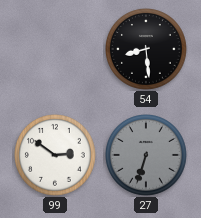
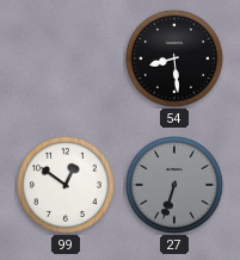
99: 2:51 -> 12:51
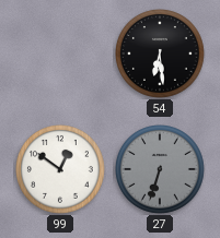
54: 8:29 -> 6:29
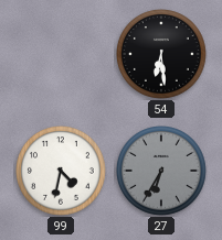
99: 12:51 -> 4:32
27: 6:33 -> 6:35
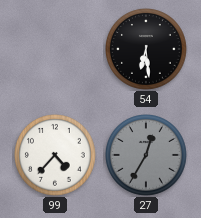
99: 4:32 -> 4:37
27: 6:35 -> 12:35
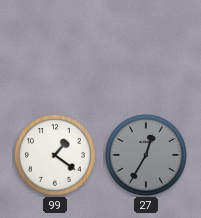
54: 6:29 -> none
99: 4:37 -> 1:21
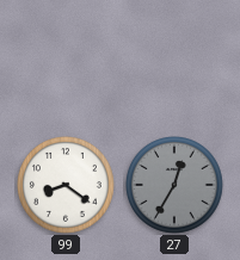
99: 1:21 -> 8:21
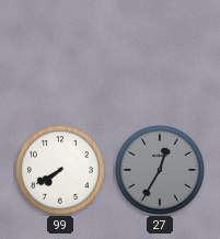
99: 8:21 -> 7:40
